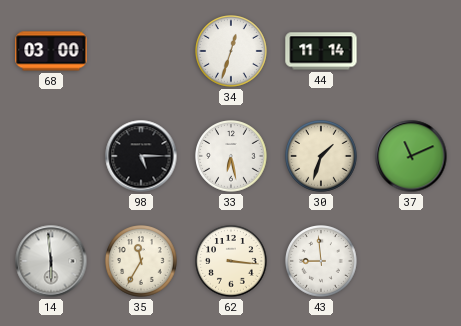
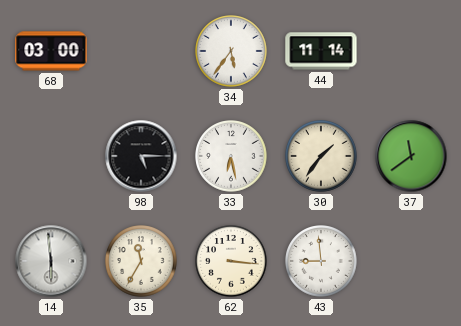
34: 12:33 -> 5:36
30: 1:33 -> 1:36
37: 11:11 -> 11:39
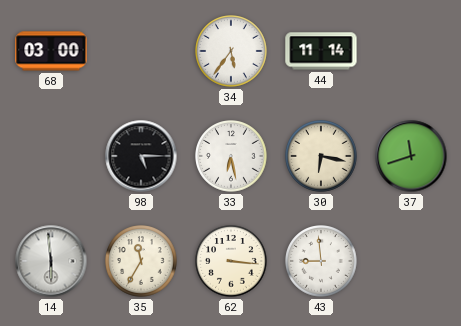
30: 1:36 -> 6:17
37: 11:39 -> 11:42
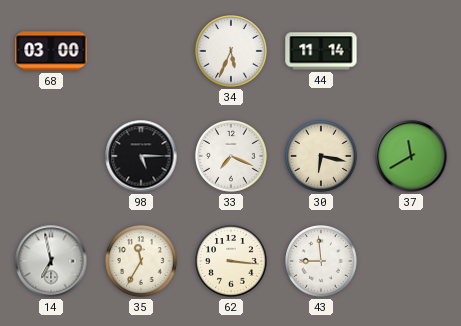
34: 5:36 -> 5:34
33: 6:28 -> 7:19
37: 11:42 -> 11:40
14: 5:59 -> 6:58
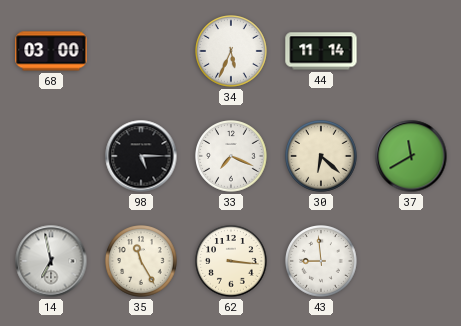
30: 6:17 -> 6:22
35: 11:35 -> 11:25
